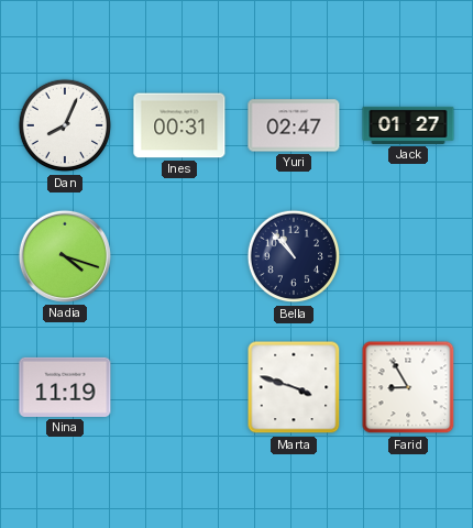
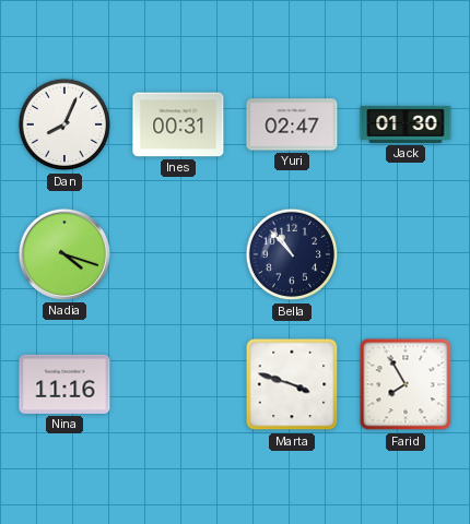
Jack: 01:27 -> 01:30
Nina: 11:19 -> 11:16
Farid: 8:55 -> 7:55
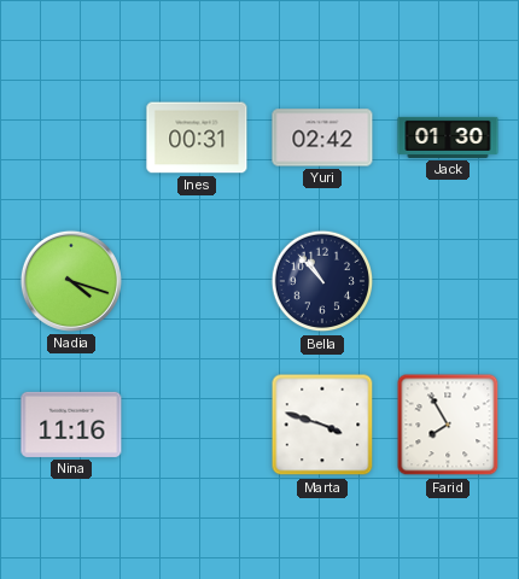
Dan: 8:04 -> none
Yuri: 02:47 -> 02:42
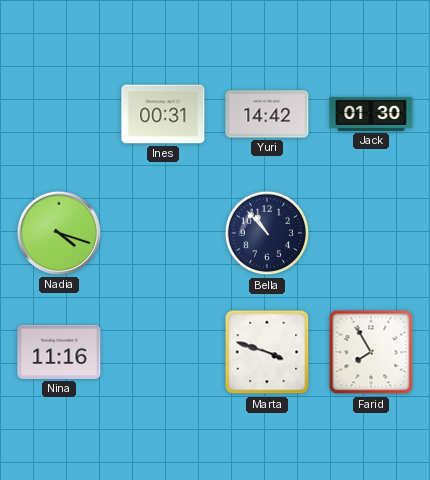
Yuri: 02:42 -> 14:42
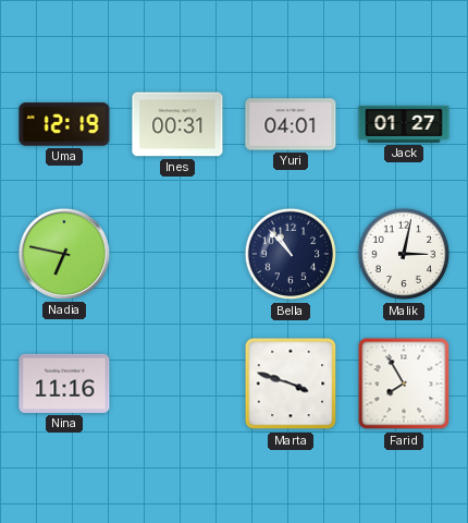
Uma: none -> 12:19
Yuri: 14:42 -> 04:01
Jack: 01:30 -> 01:27
Nadia: 4:18 -> 6:47
Malik: none -> 3:02
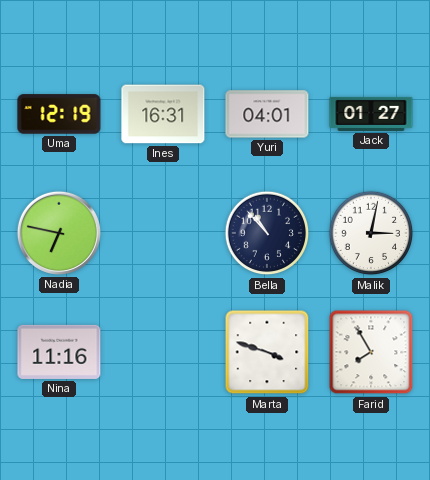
Ines: 00:31 -> 16:31
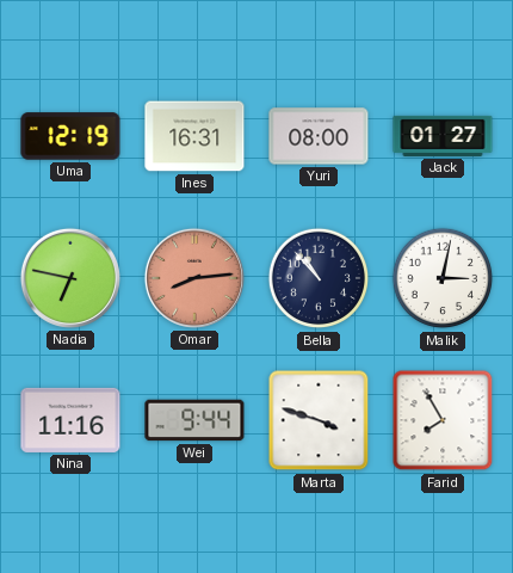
Yuri: 04:01 -> 08:00
Omar: none -> 8:14
Wei: none -> 9:44
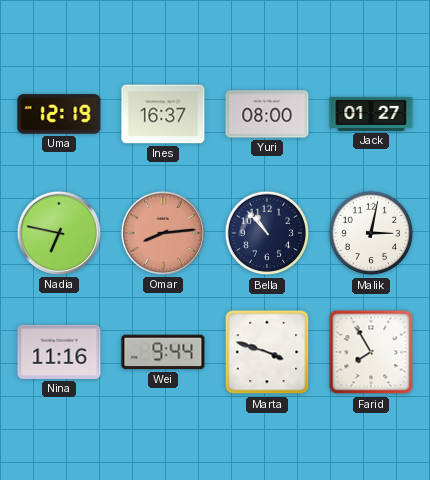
Ines: 16:31 -> 16:37
